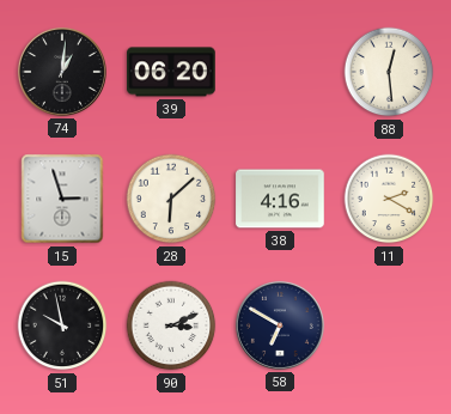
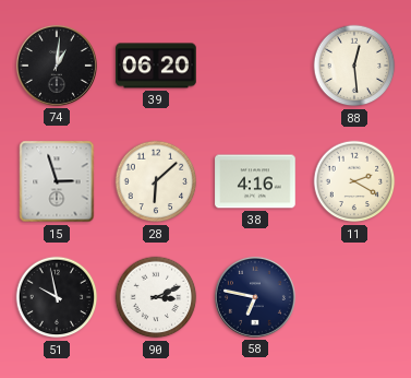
58: 6:50 -> 6:47
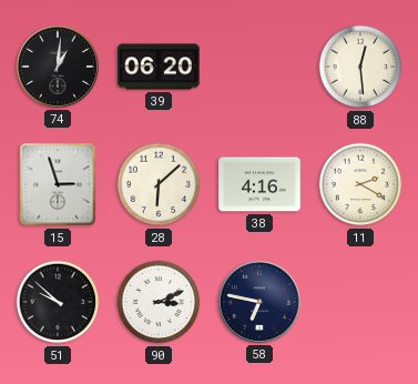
51: 9:58 -> 9:52
